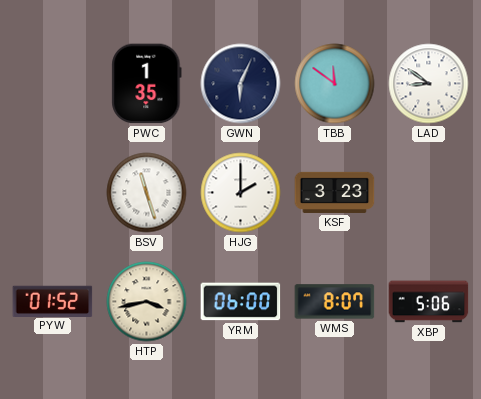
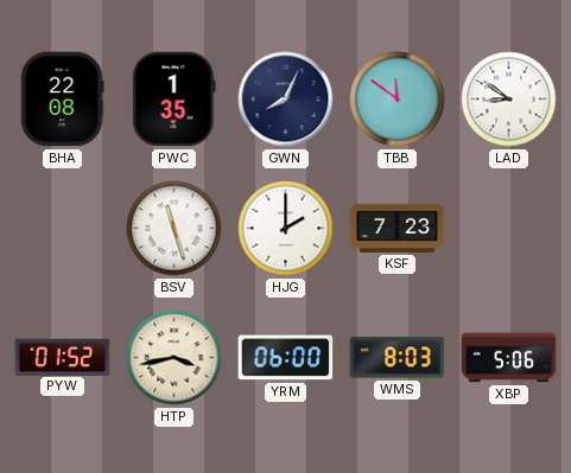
BHA: none -> 22:08
GWN: 6:04 -> 8:04
KSF: 3:23 -> 7:23
WMS: 8:07 -> 8:03
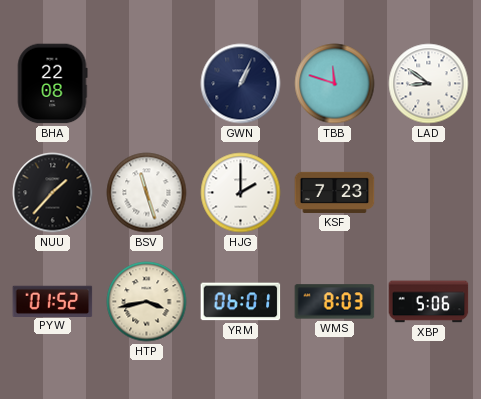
PWC: 1:35 -> none
GWN: 8:04 -> 1:04
TBB: 11:51 -> 11:48
NUU: none -> 1:37
YRM: 06:00 -> 06:01
